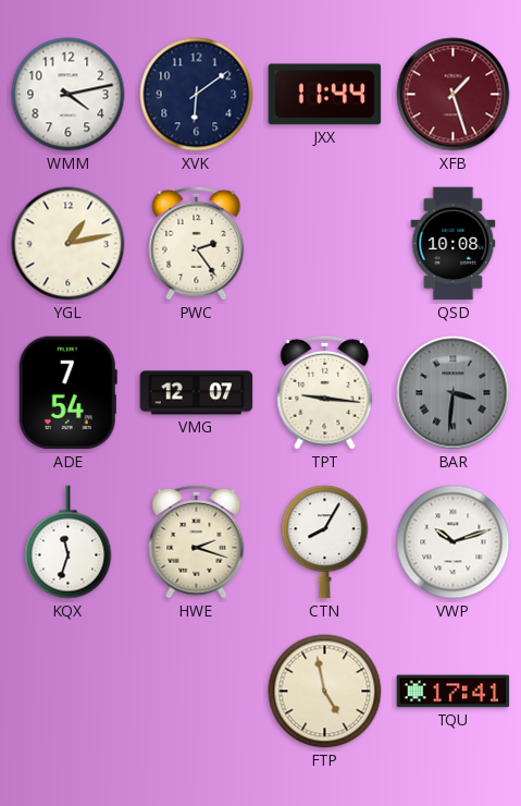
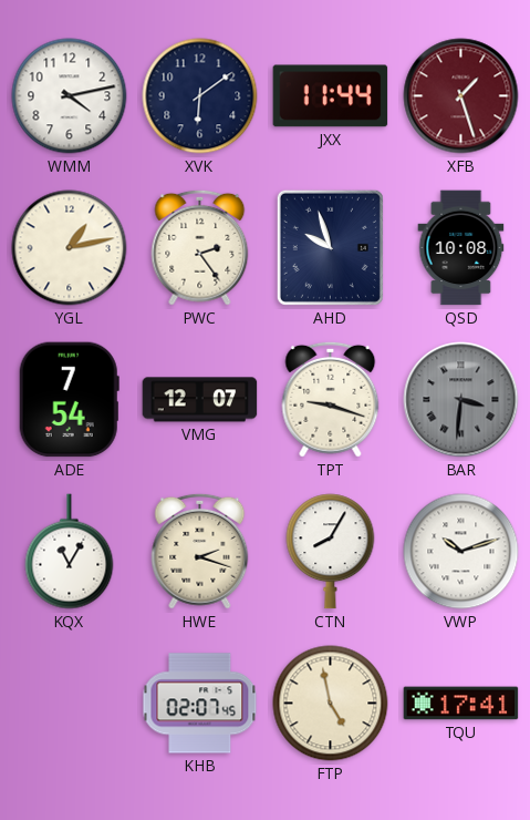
AHD: none -> 9:57
TPT: 9:16 -> 9:18
KQX: 11:33 -> 11:05
KHB: none -> 02:07
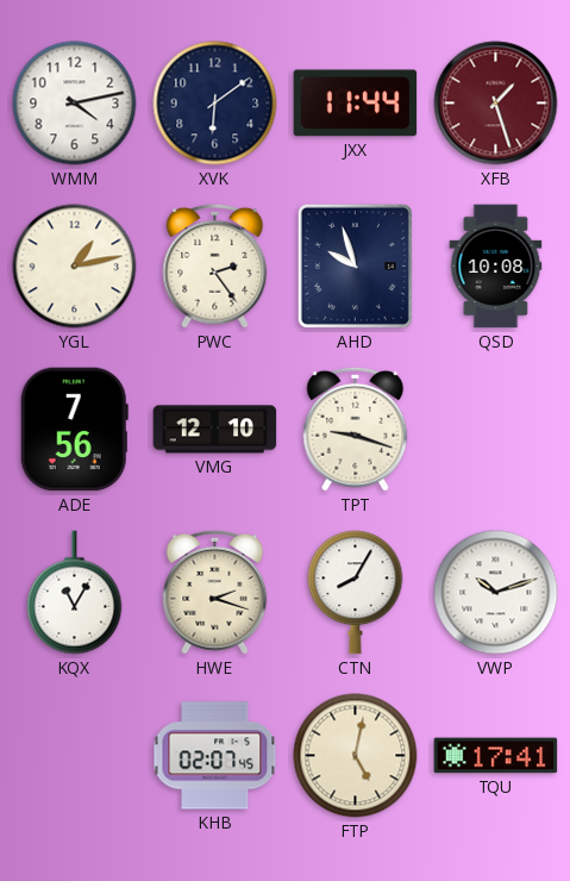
ADE: 7:54 -> 7:56
VMG: 12:07 -> 12:10
BAR: 3:31 -> none
FTP: 4:58 -> 5:02
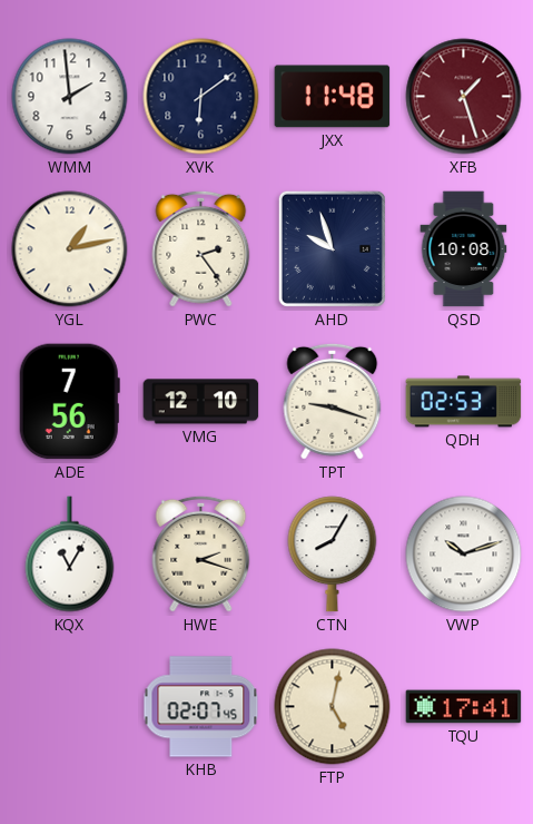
WMM: 4:13 -> 1:59
JXX: 11:44 -> 11:48
QDH: none -> 02:53
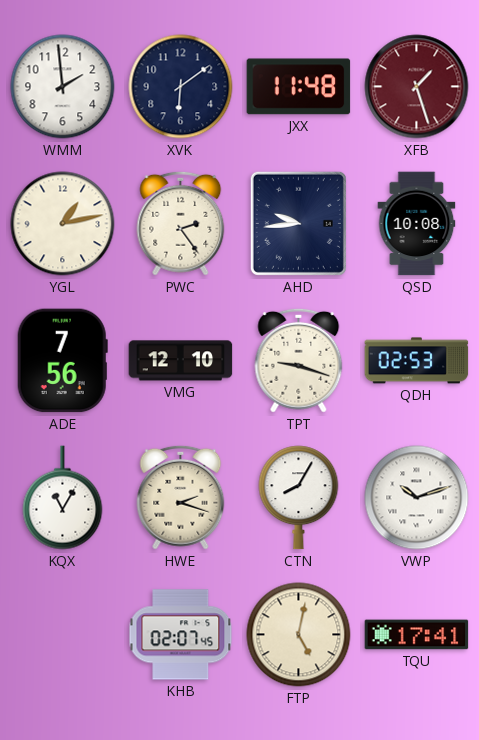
AHD: 9:57 -> 9:44
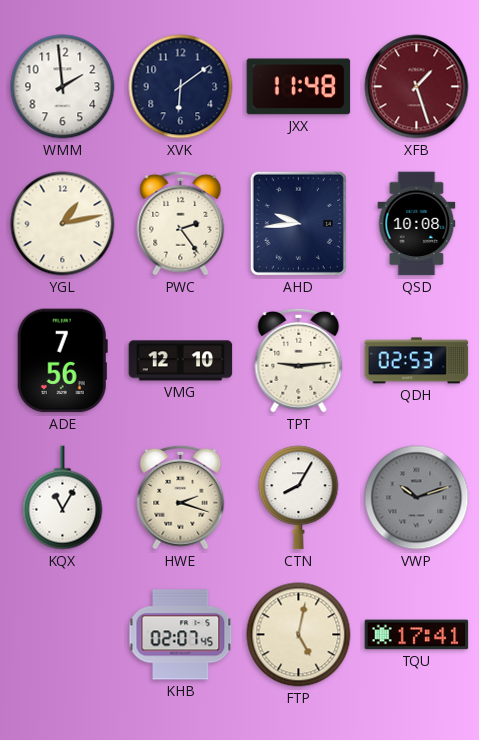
TPT: 9:18 -> 9:14
VWP dial: white -> grey
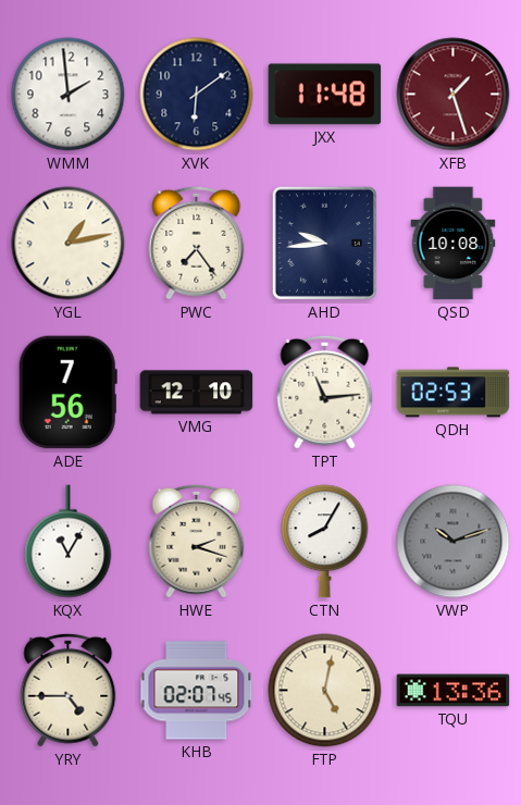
PWC: 2:24 -> 7:24
TPT: 9:14 -> 11:14
YRY: none -> 4:45
TQU: 17:41 -> 13:36
